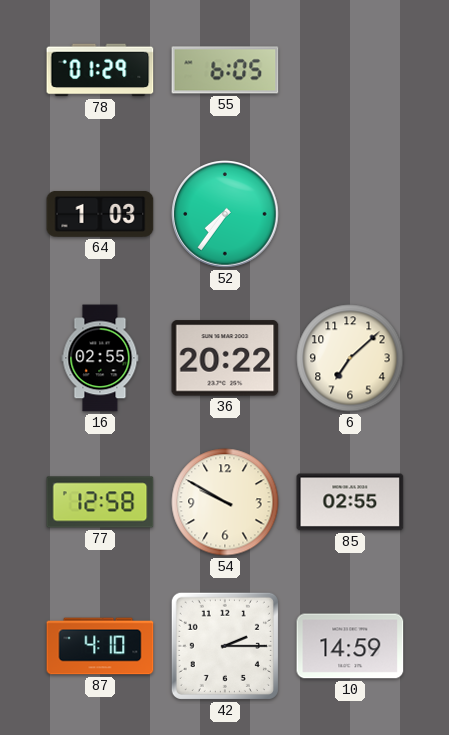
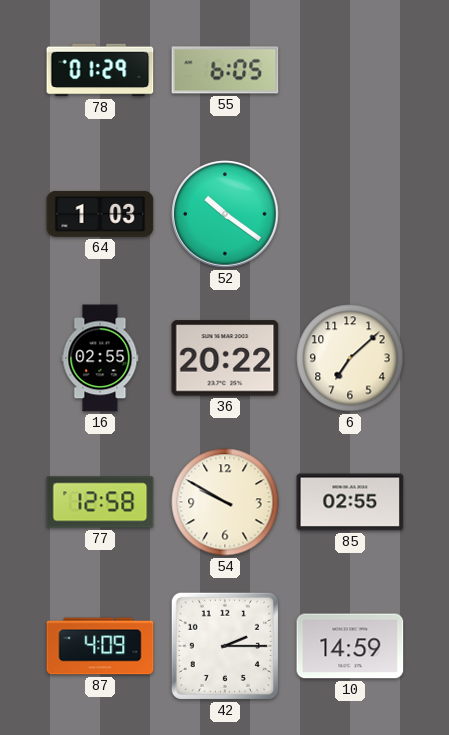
52: 7:36 -> 10:21
87: 4:10 -> 4:09
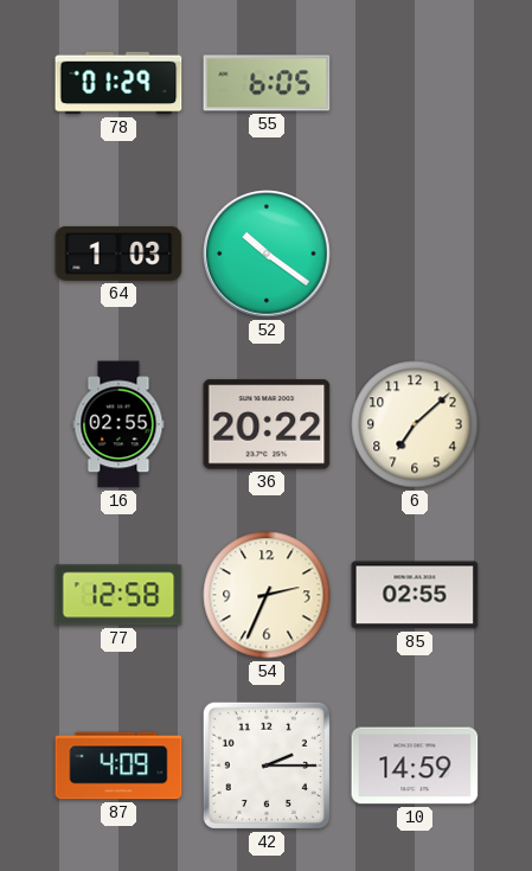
54: 9:50 -> 2:34
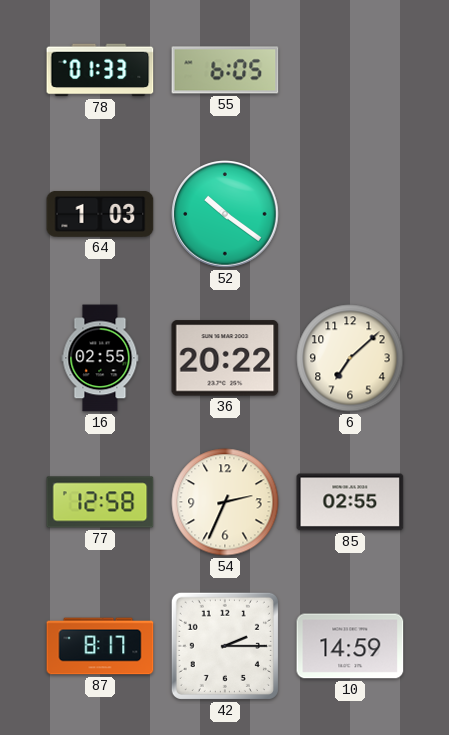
78: 01:29 -> 01:33
87: 4:09 -> 8:17
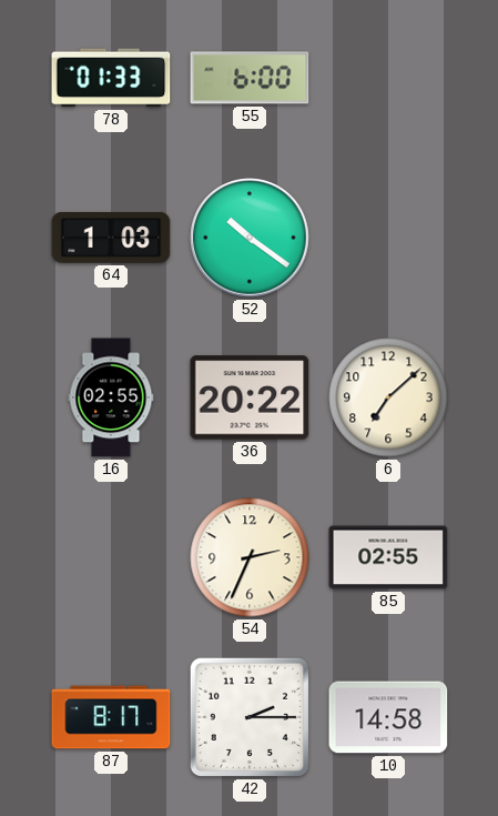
55: 6:05 -> 6:00
77: 12:58 -> none
10: 14:59 -> 14:58
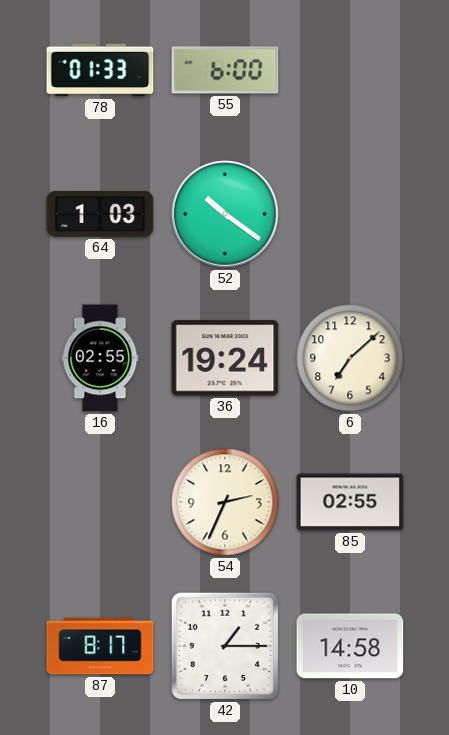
36: 20:22 -> 19:24
42: 2:15 -> 1:15
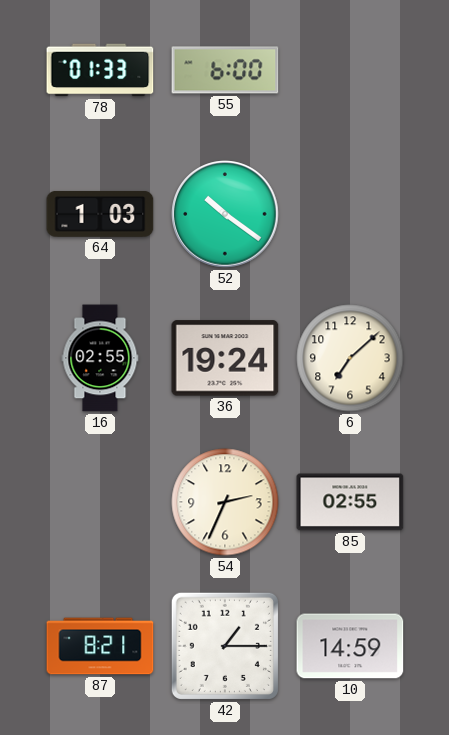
87: 8:17 -> 8:21
10: 14:58 -> 14:59
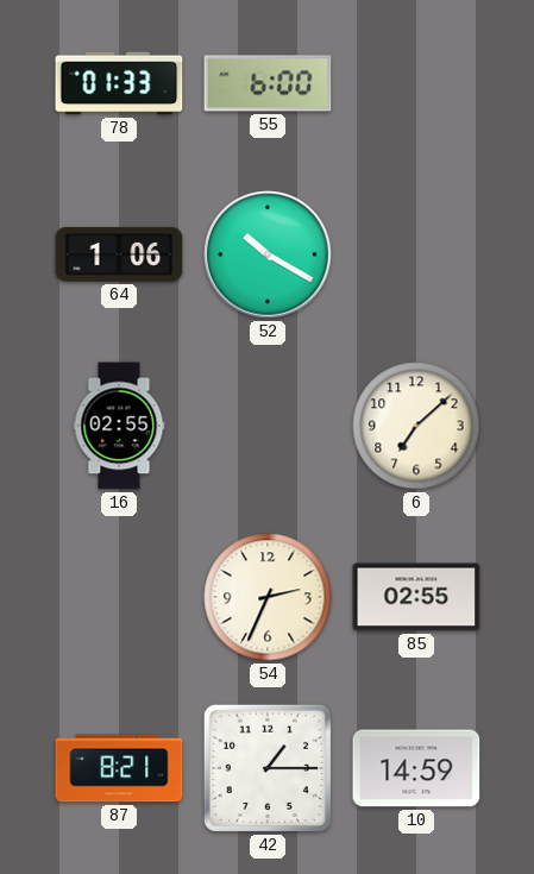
64: 1:03 -> 1:06
52: 10:21 -> 10:20
36: 19:24 -> none
